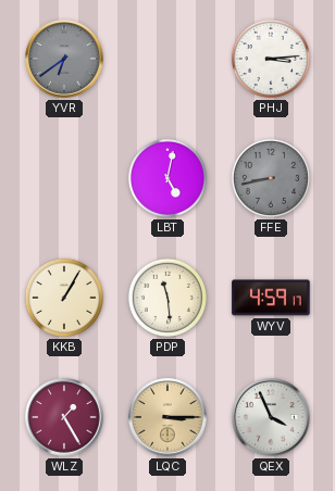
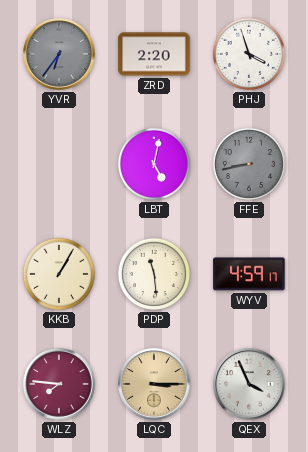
YVR: 6:39 -> 6:36
ZRD: none -> 2:20
PHJ: 3:14 -> 3:57
WLZ: 1:25 -> 7:46
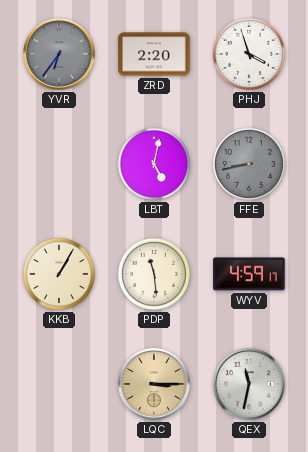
WLZ: 7:46 -> none
QEX: 3:56 -> 11:32
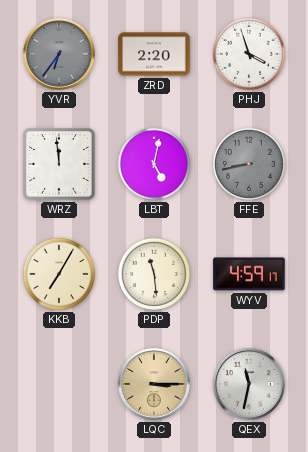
WRZ: none -> 11:59
KKB: 1:05 -> 7:05
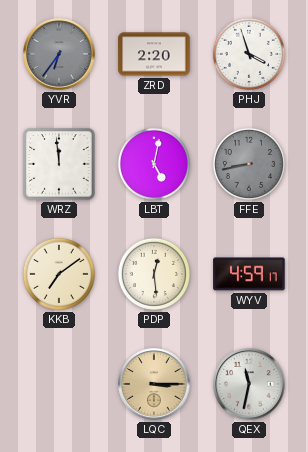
KKB: 7:05 -> 7:09
PDP: 11:29 -> 12:29
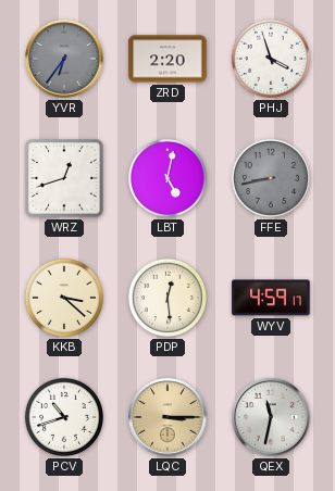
WRZ: 11:59 -> 12:42
KKB: 7:09 -> 3:22
PCV: none -> 10:42
